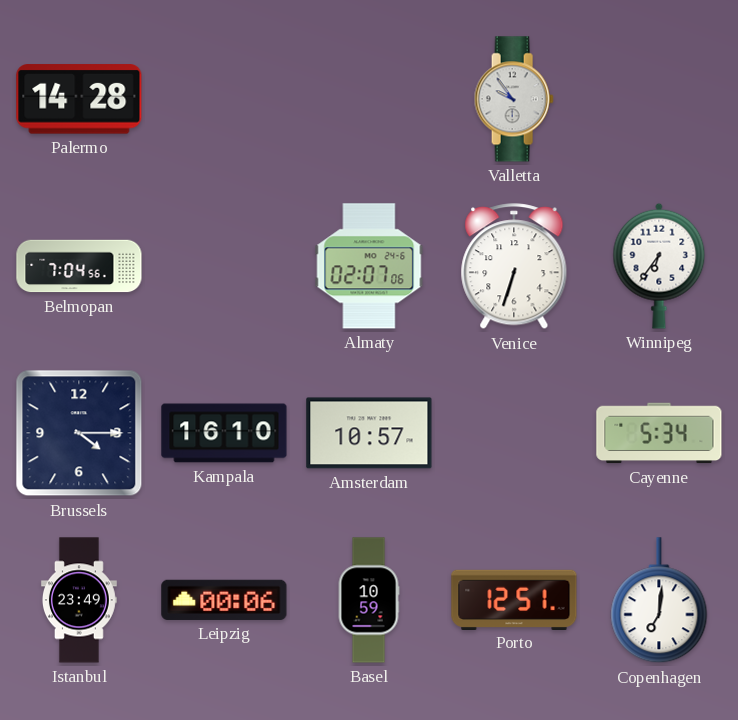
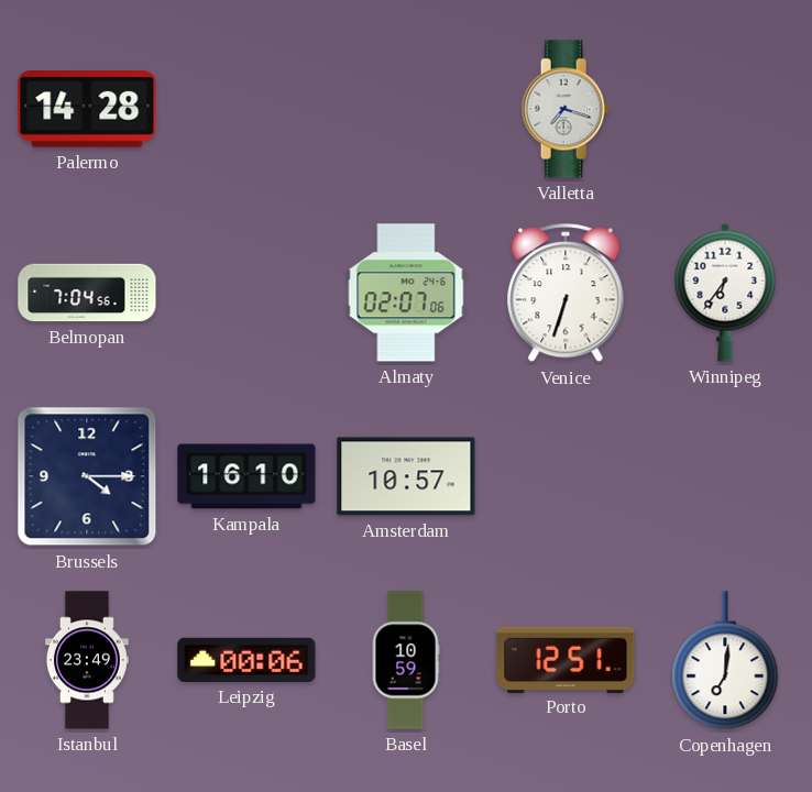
Valletta: 9:54 -> 7:18
Cayenne: 5:34 -> none
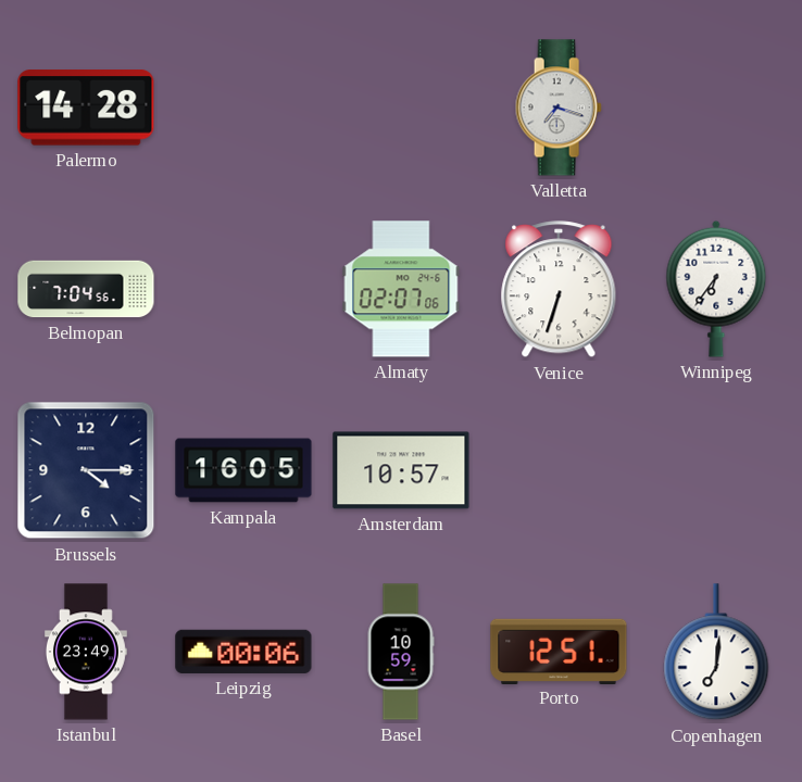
Kampala: 16:10 -> 16:05
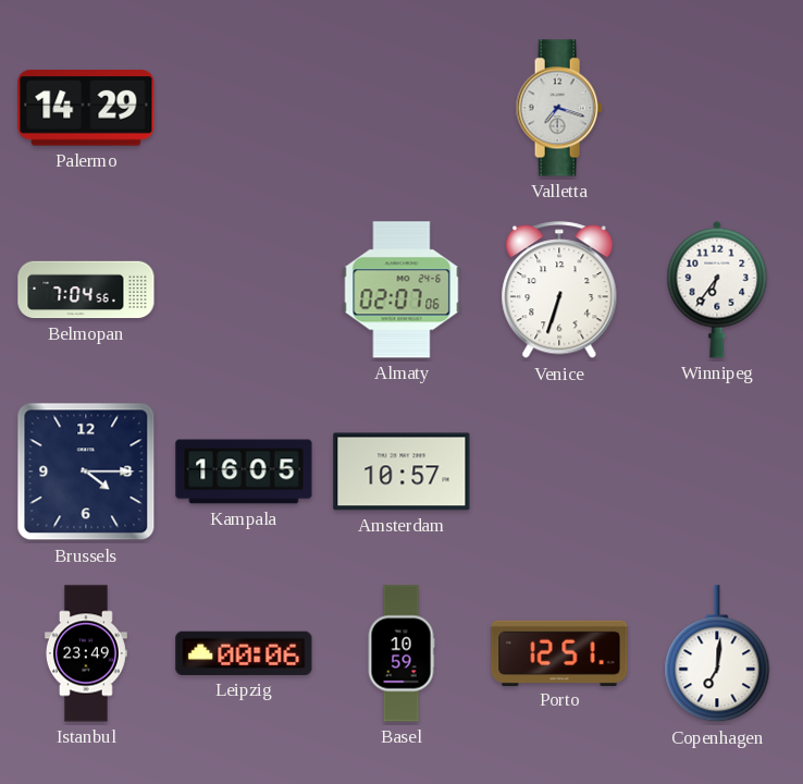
Palermo: 14:28 -> 14:29
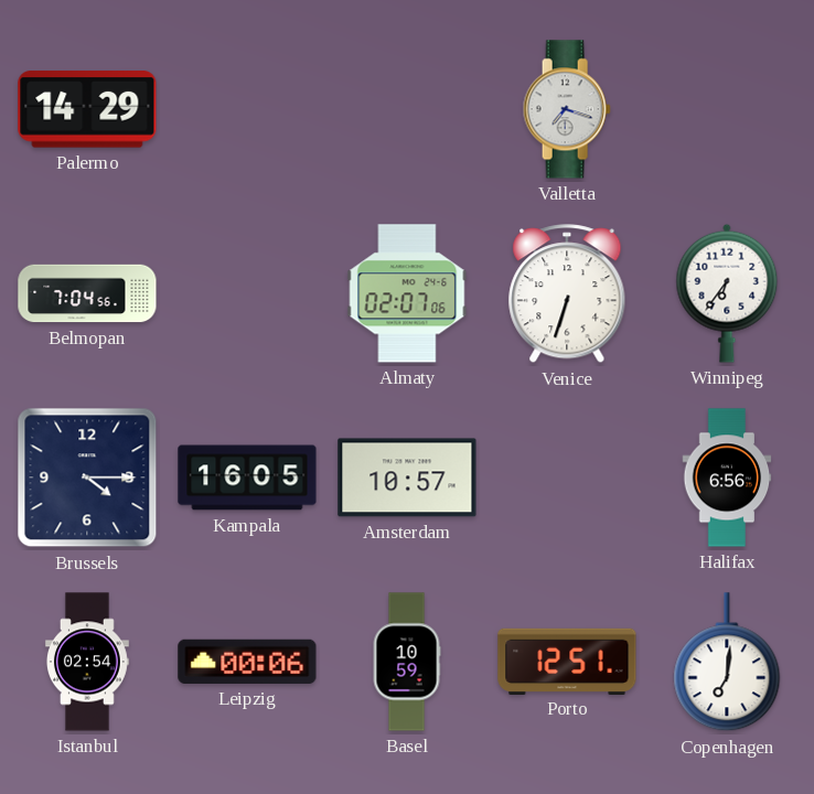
Halifax: none -> 6:56
Istanbul: 23:49 -> 02:54
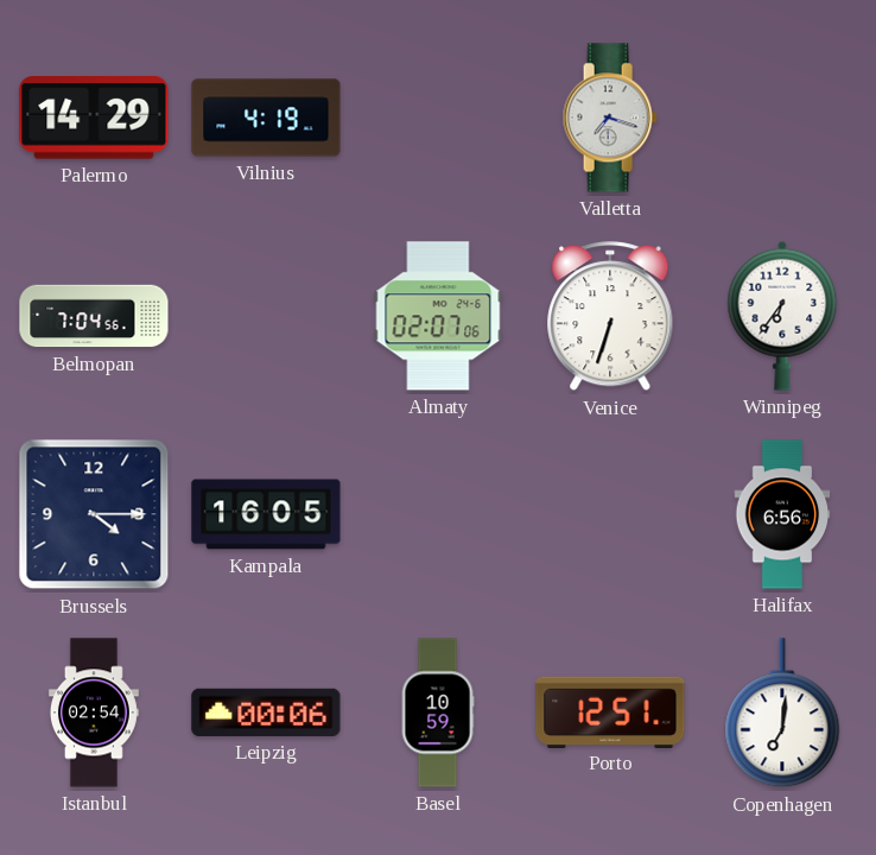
Vilnius: none -> 4:19
Amsterdam: 10:57 -> none
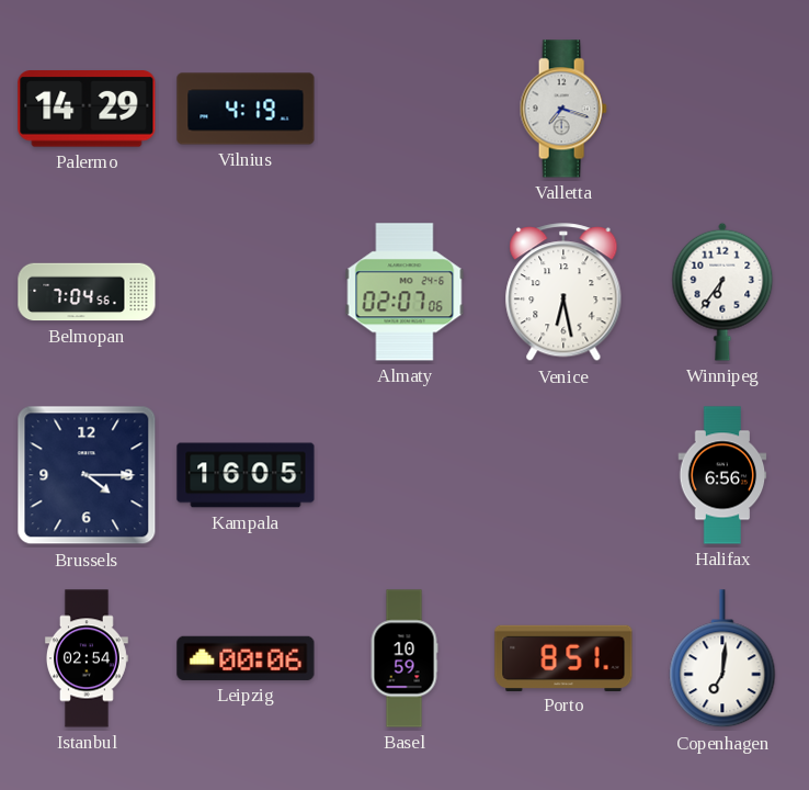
Venice: 6:33 -> 6:28
Porto: 12:51 -> 8:51
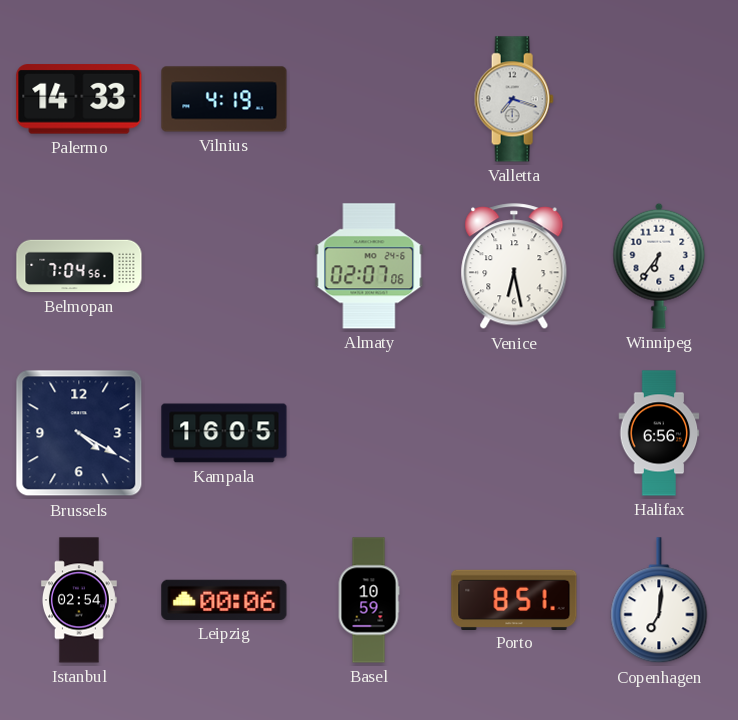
Palermo: 14:29 -> 14:33
Brussels: 4:15 -> 4:20
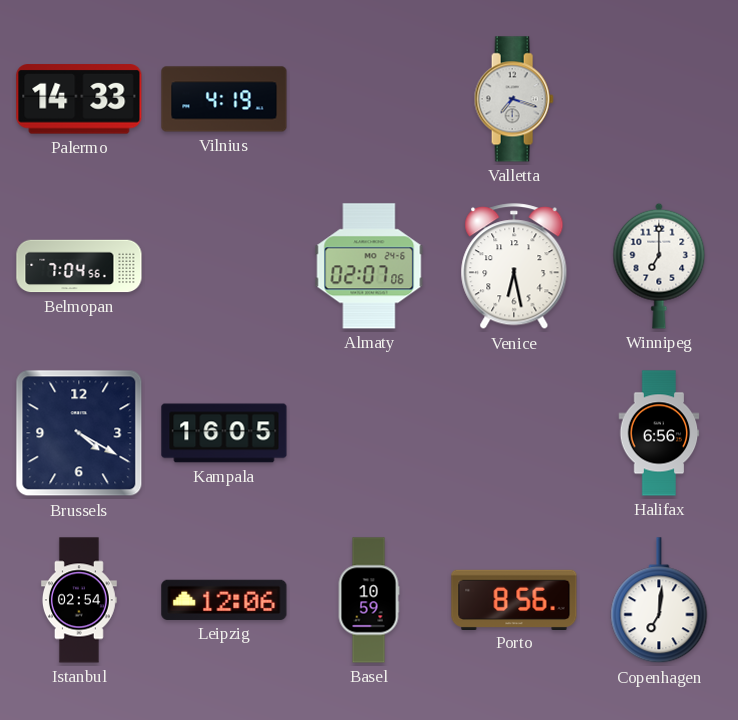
Winnipeg: 6:36 -> 7:00
Leipzig: 00:06 -> 12:06
Porto: 8:51 -> 8:56
